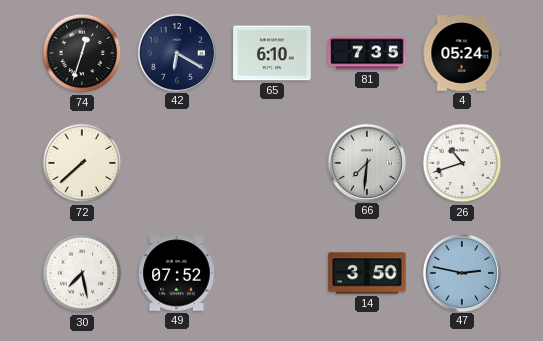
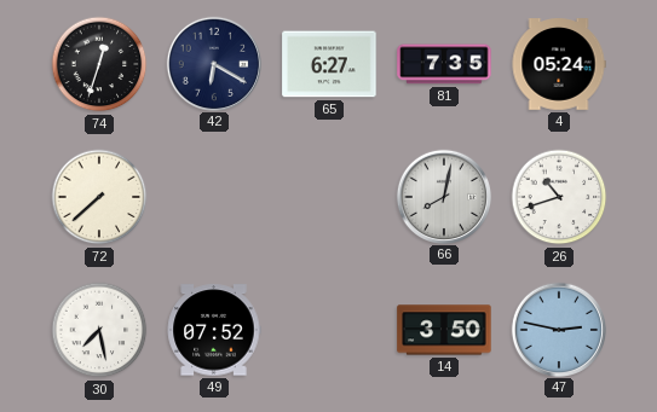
65: 6:10 -> 6:27
66: 7:31 -> 8:02
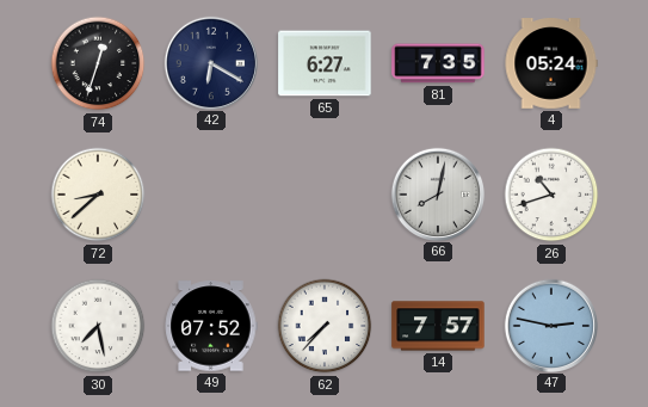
72: 7:38 -> 8:38
62: none -> 7:37
14: 3:50 -> 7:57
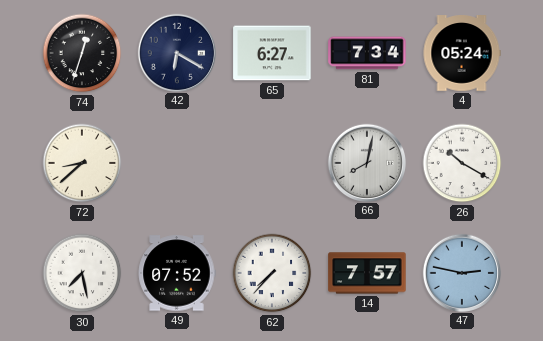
81: 7:35 -> 7:34
26: 10:42 -> 10:20
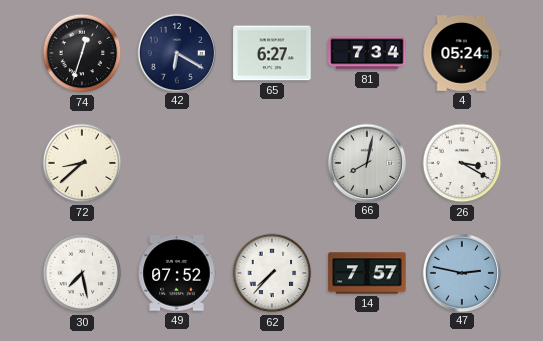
26: 10:20 -> 3:20
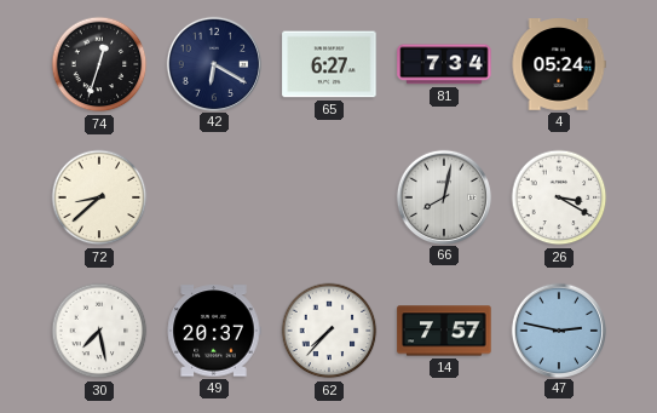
49: 07:52 -> 20:37
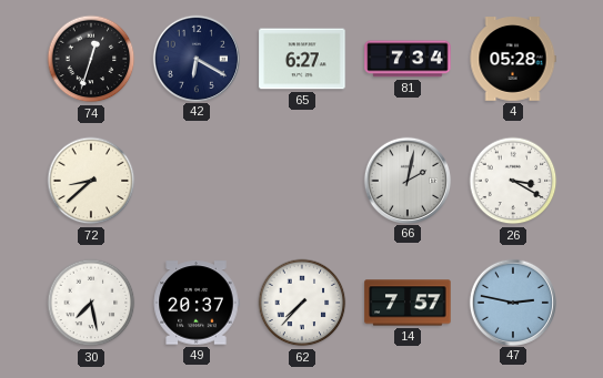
4: 05:24 -> 05:28
66: 8:02 -> 2:02
